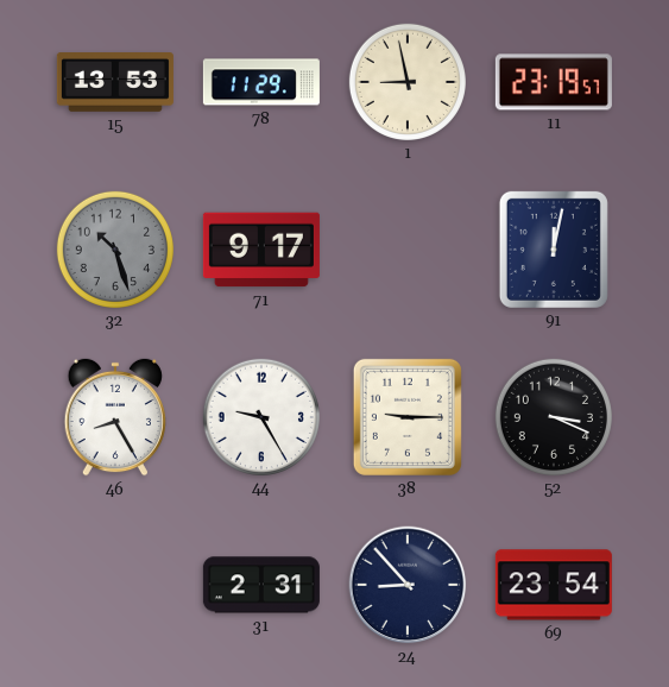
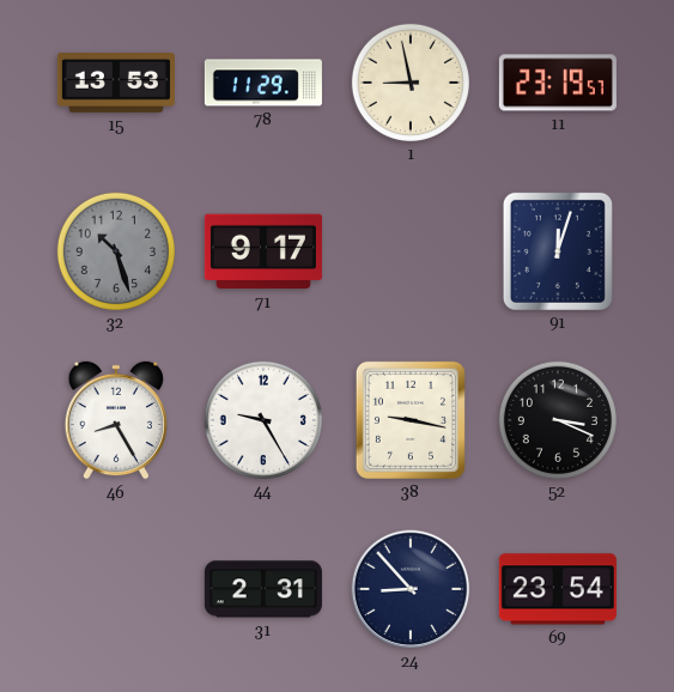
91: 12:02 -> 12:03
38: 9:15 -> 9:17
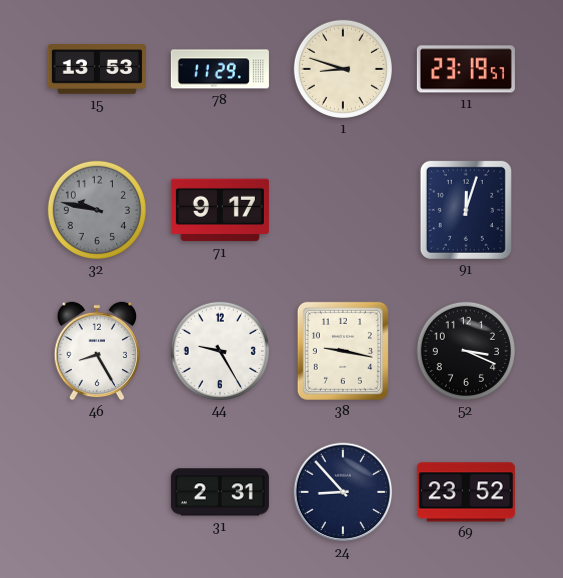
1: 8:58 -> 8:48
32: 10:27 -> 9:47
69: 23:54 -> 23:52
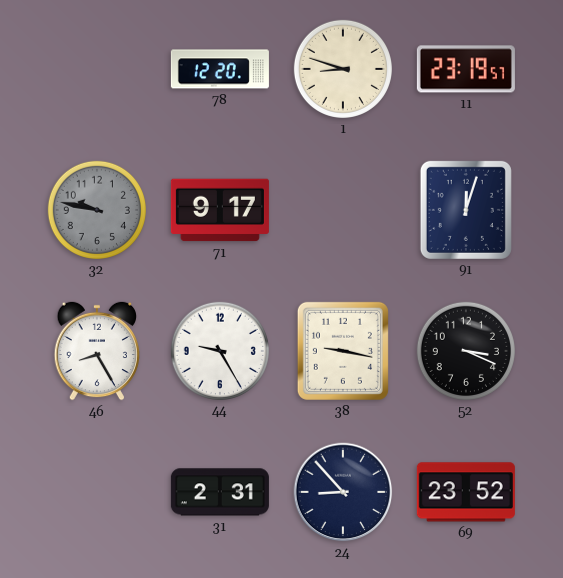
15: 13:53 -> none
78: 11:29 -> 12:20
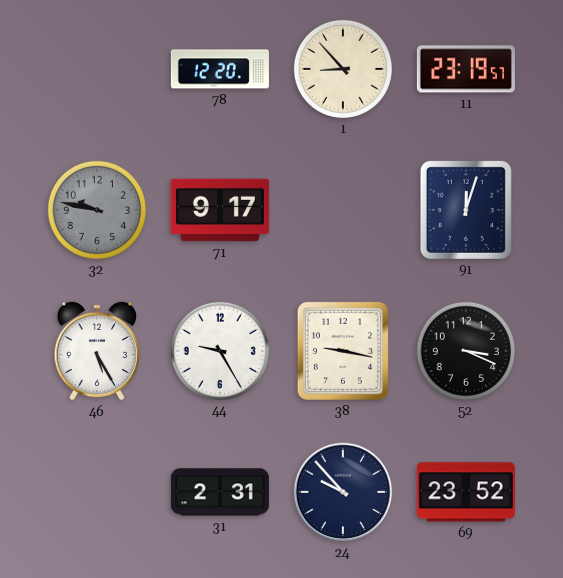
1: 8:48 -> 8:53
46: 8:25 -> 5:25
24: 8:53 -> 9:53
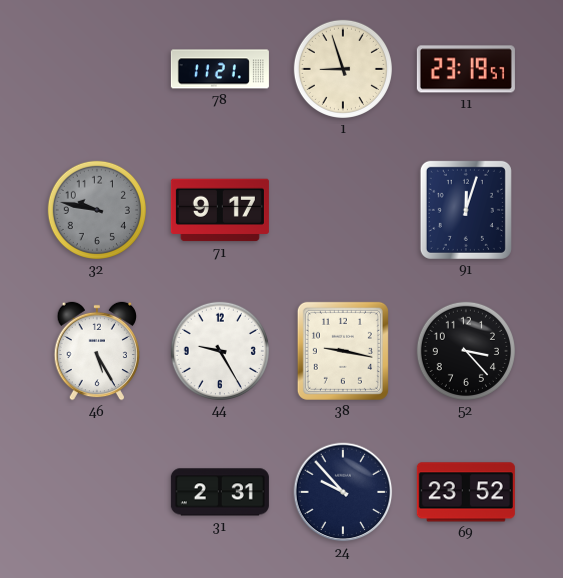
78: 12:20 -> 11:21
1: 8:53 -> 8:57
52: 3:19 -> 3:23
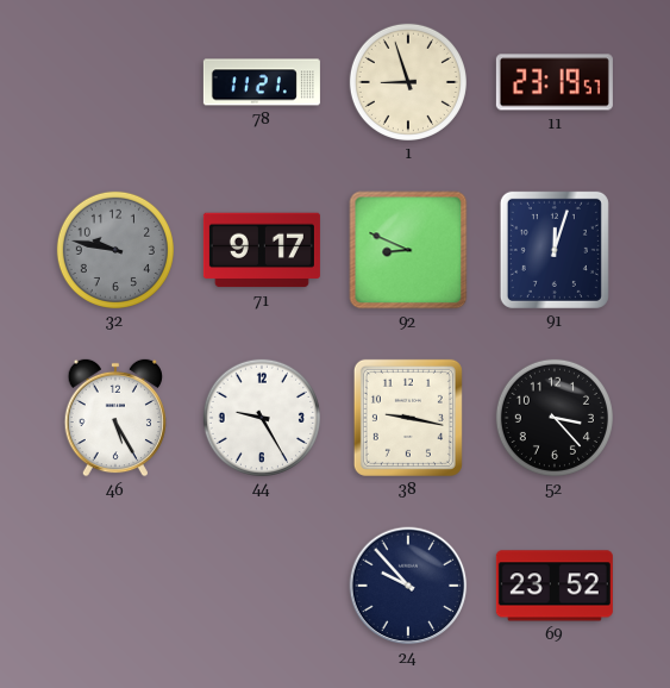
92: none -> 8:49
31: 2:31 -> none
